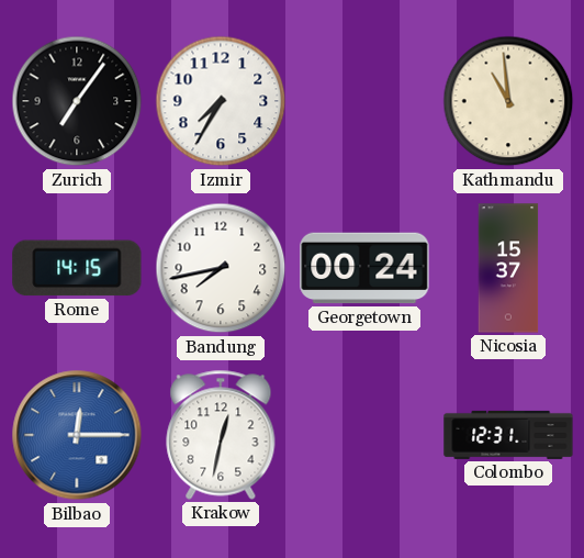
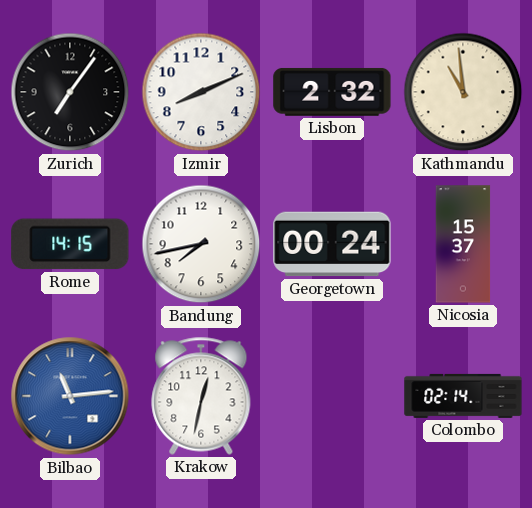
Izmir: 7:35 -> 8:11
Lisbon: none -> 2:32
Bilbao: 12:15 -> 11:14
Colombo: 12:31 -> 02:14
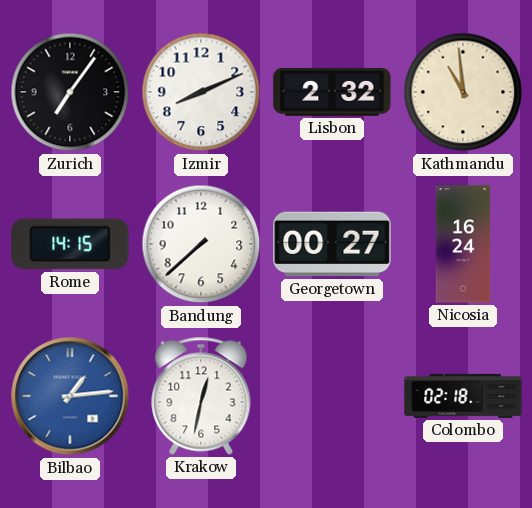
Bandung: 7:43 -> 7:38
Georgetown: 00:24 -> 00:27
Nicosia: 15:37 -> 16:24
Bilbao: 11:14 -> 1:14
Colombo: 02:14 -> 02:18
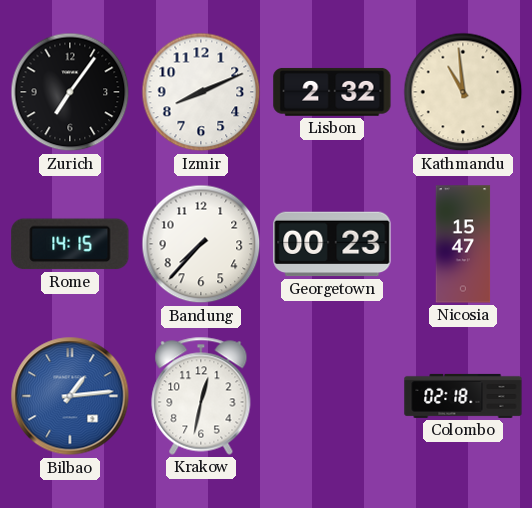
Bandung: 7:38 -> 7:37
Georgetown: 00:27 -> 00:23
Nicosia: 16:24 -> 15:47
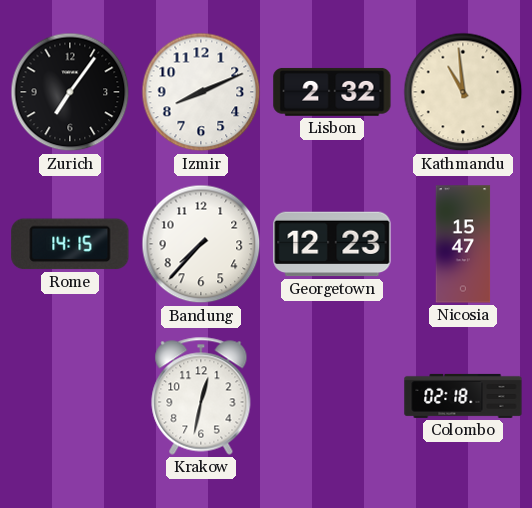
Georgetown: 00:23 -> 12:23
Bilbao: 1:14 -> none
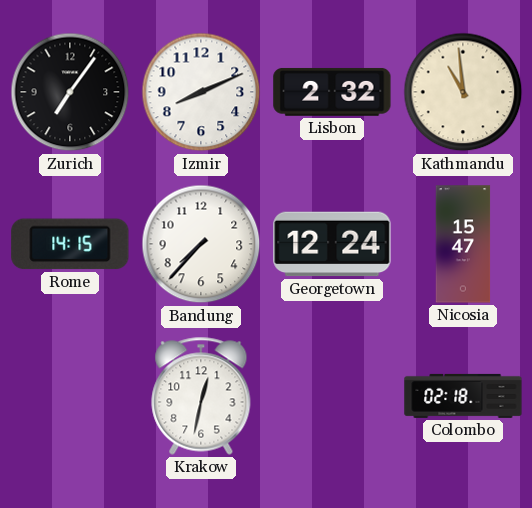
Georgetown: 12:23 -> 12:24
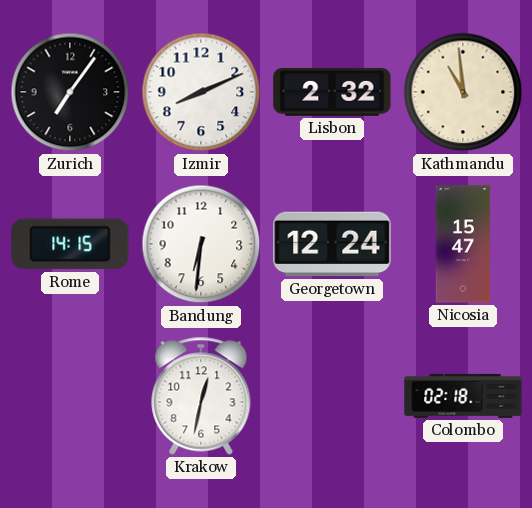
Bandung: 7:37 -> 6:31
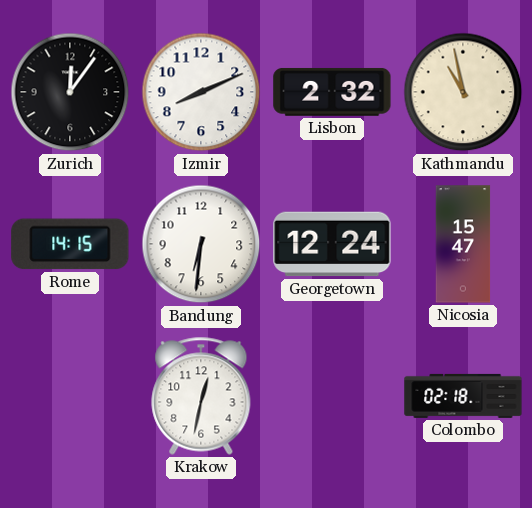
Zurich: 7:06 -> 12:06
Kathmandu: 10:59 -> 10:58
